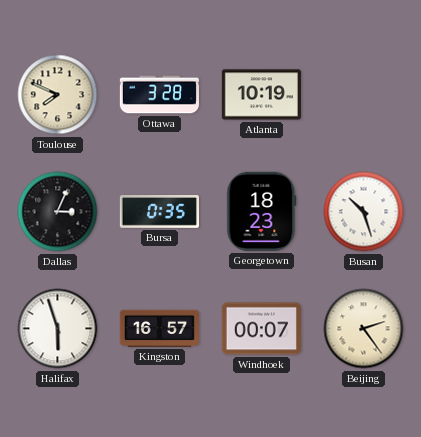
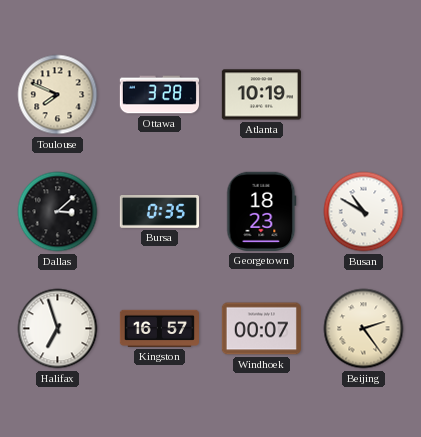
Dallas: 3:04 -> 3:08
Busan: 10:27 -> 10:50
Halifax: 5:57 -> 6:57
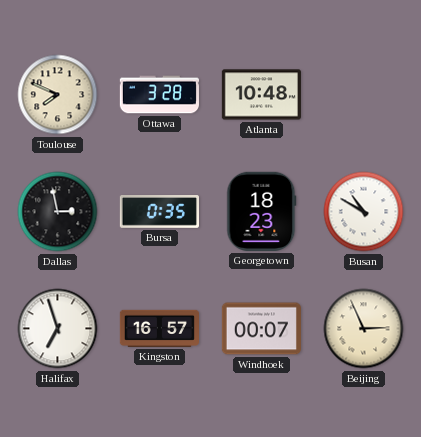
Atlanta: 10:19 -> 10:48
Dallas: 3:08 -> 2:58
Beijing: 2:24 -> 2:56
